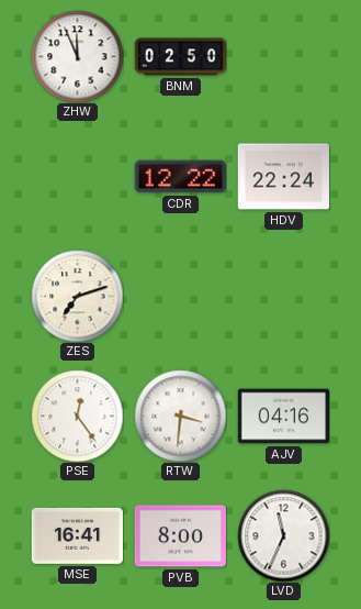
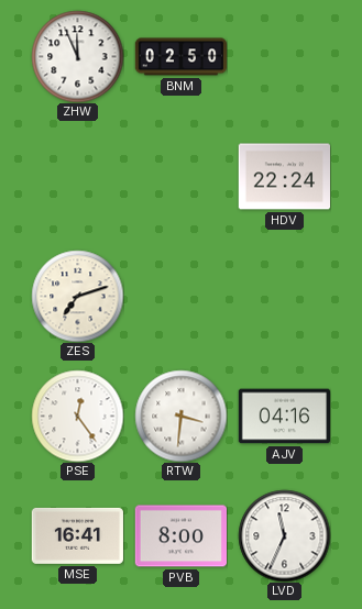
CDR: 12:22 -> none
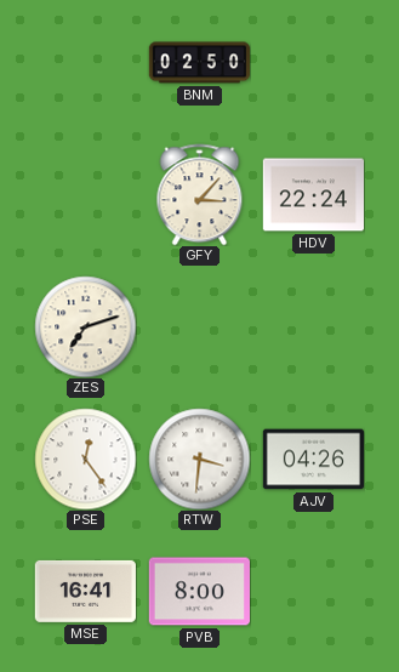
ZHW: 11:56 -> none
GFY: none -> 3:07
AJV: 04:16 -> 04:26
LVD: 11:34 -> none
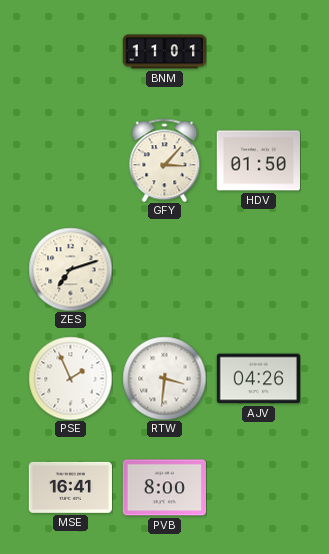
BNM: 02:50 -> 11:01
HDV: 22:24 -> 01:50
PSE: 12:24 -> 1:56
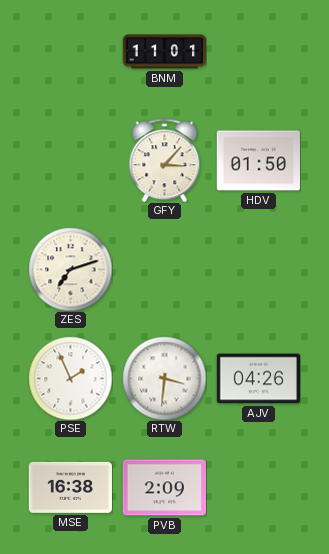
MSE: 16:41 -> 16:38
PVB: 8:00 -> 2:09
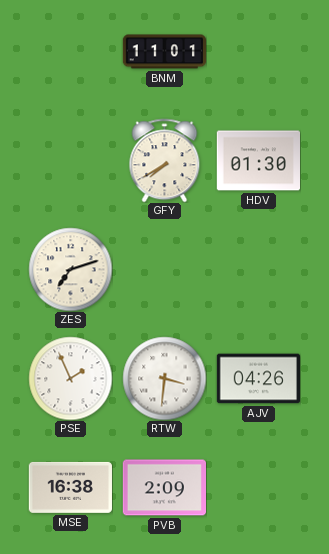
GFY: 3:07 -> 7:40
HDV: 01:50 -> 01:30
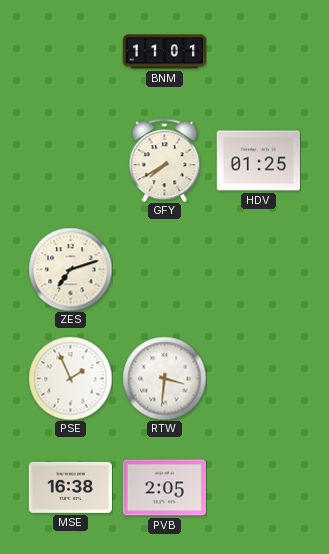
HDV: 01:30 -> 01:25
AJV: 04:26 -> none
PVB: 2:09 -> 2:05
